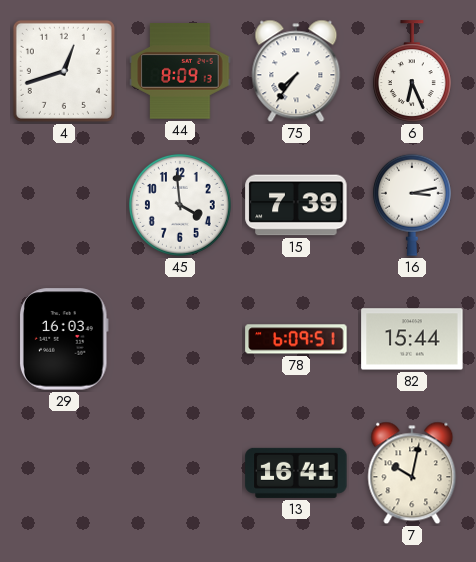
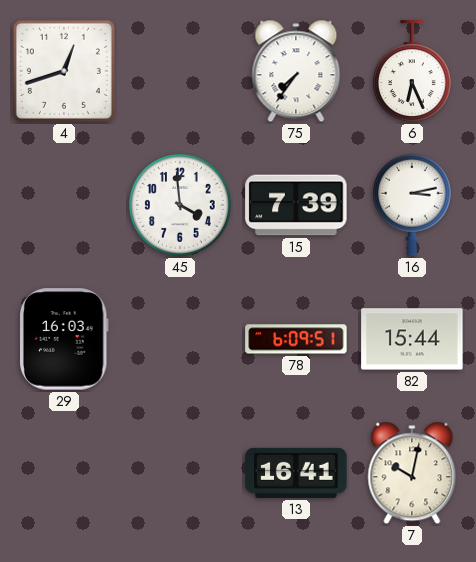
44: 8:09 -> none
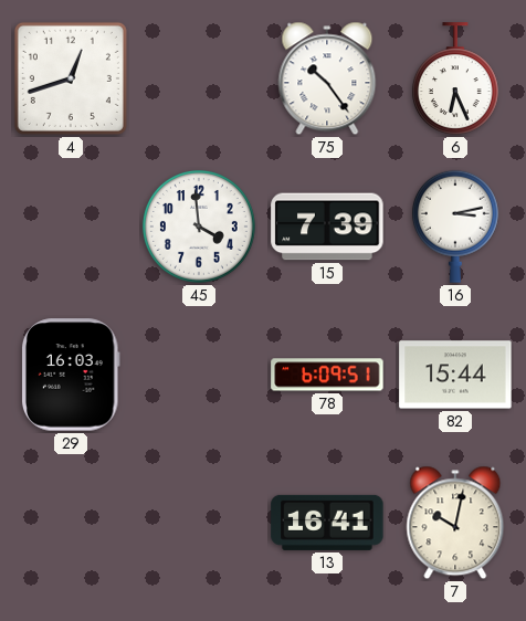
75: 7:36 -> 10:24
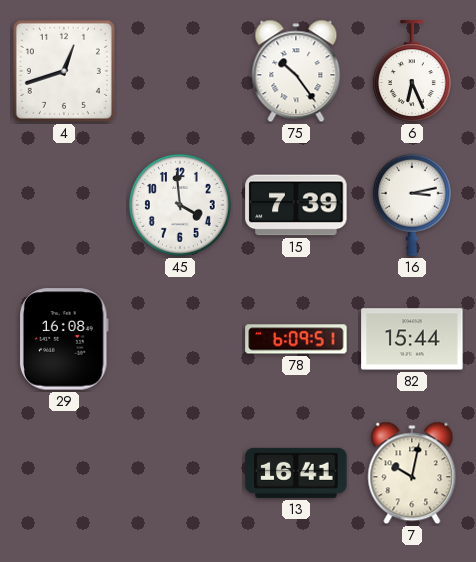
29: 16:03 -> 16:08
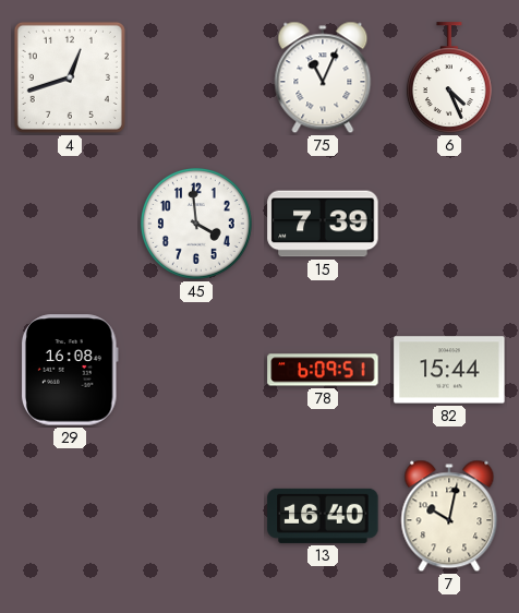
75: 10:24 -> 11:04
6: 6:26 -> 4:26
16: 3:13 -> none
13: 16:41 -> 16:40
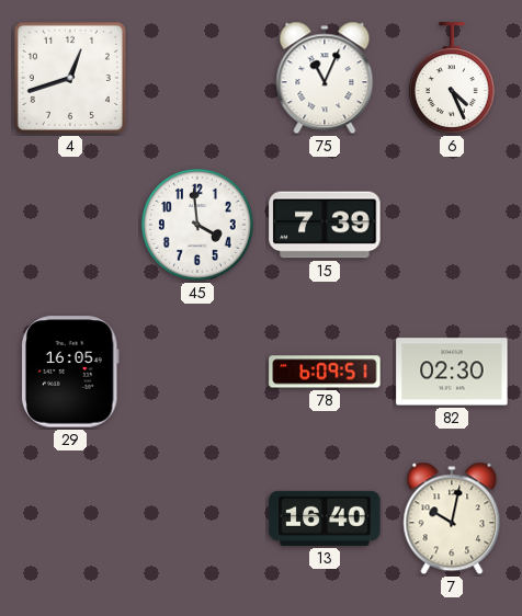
29: 16:08 -> 16:05
82: 15:44 -> 02:30
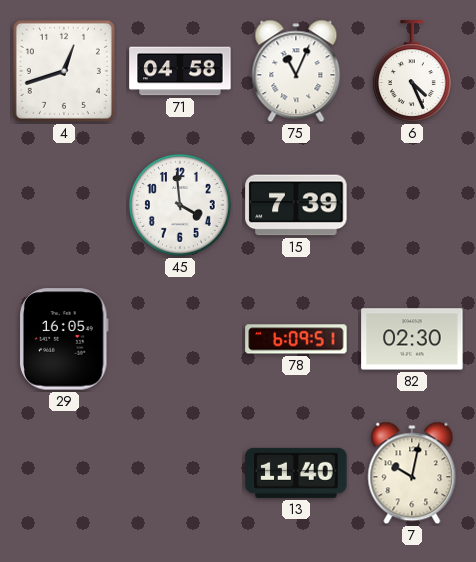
71: none -> 04:58
13: 16:40 -> 11:40
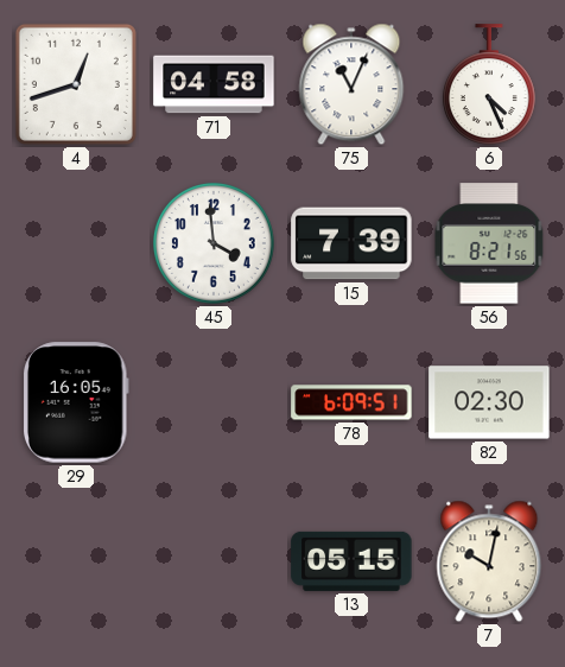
56: none -> 8:21
13: 11:40 -> 05:15
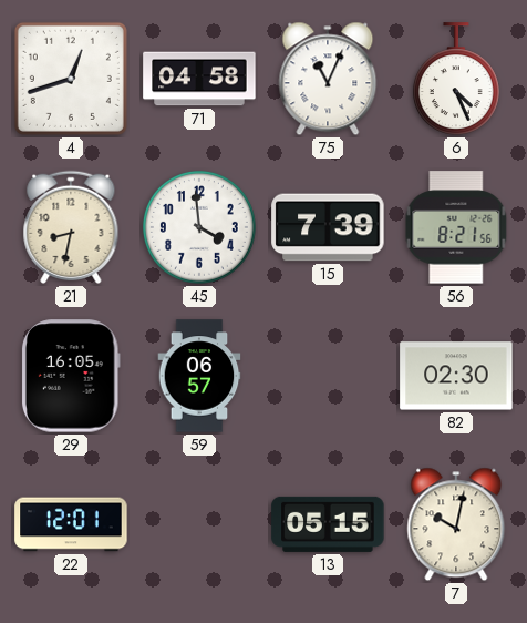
21: none -> 8:32
59: none -> 06:57
78: 6:09 -> none
22: none -> 12:01
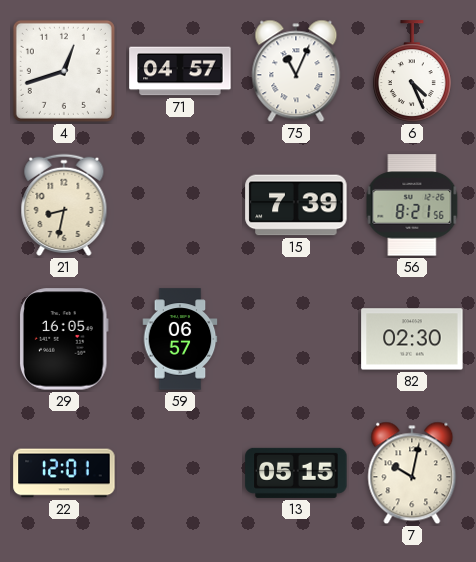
71: 04:58 -> 04:57
45: 3:59 -> none
